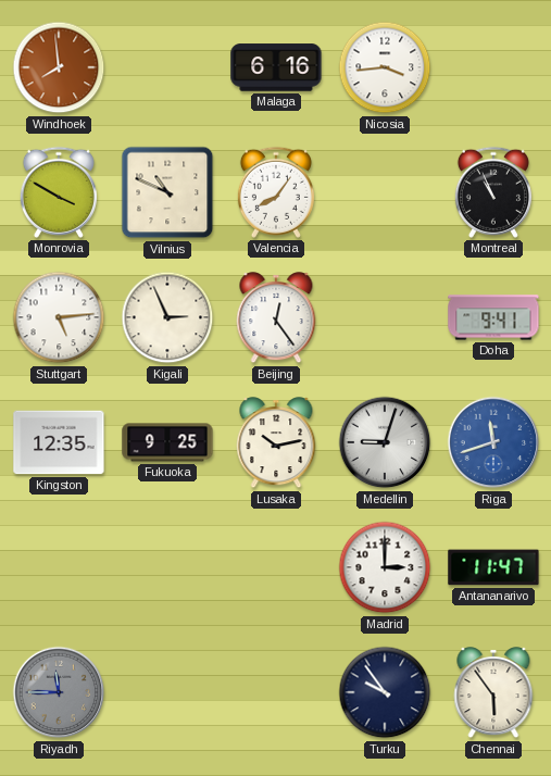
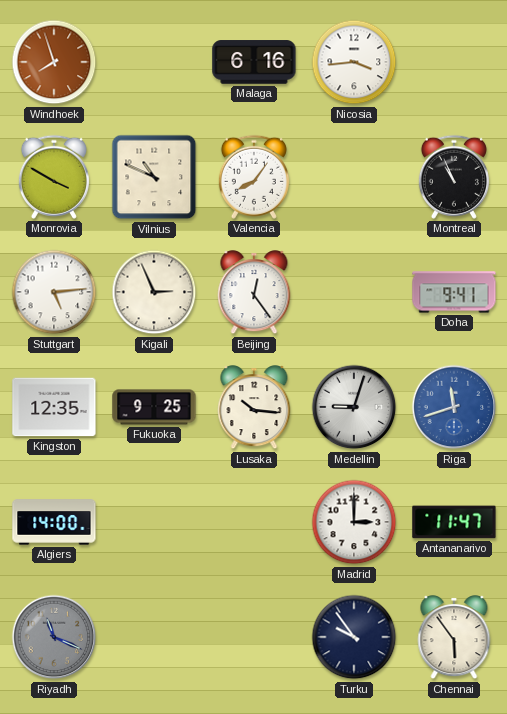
Windhoek: 7:59 -> 7:57
Lusaka: 10:13 -> 10:16
Algiers: none -> 14:00
Riyadh: 11:45 -> 11:19
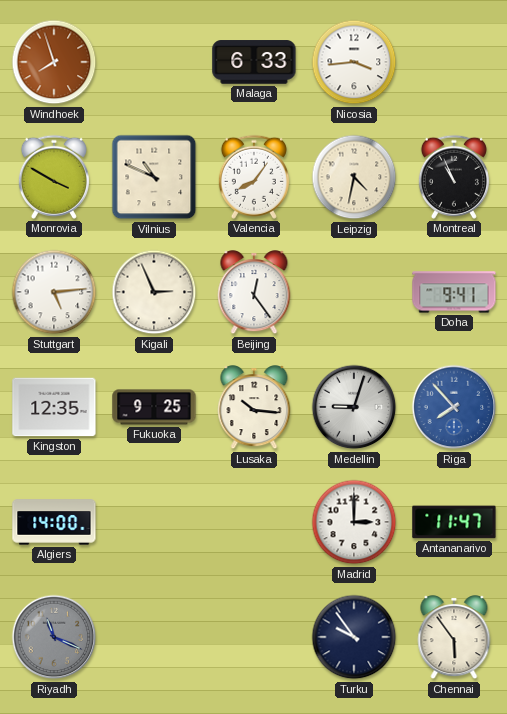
Malaga: 6:16 -> 6:33
Leipzig: none -> 4:32
Riga: 11:42 -> 7:53
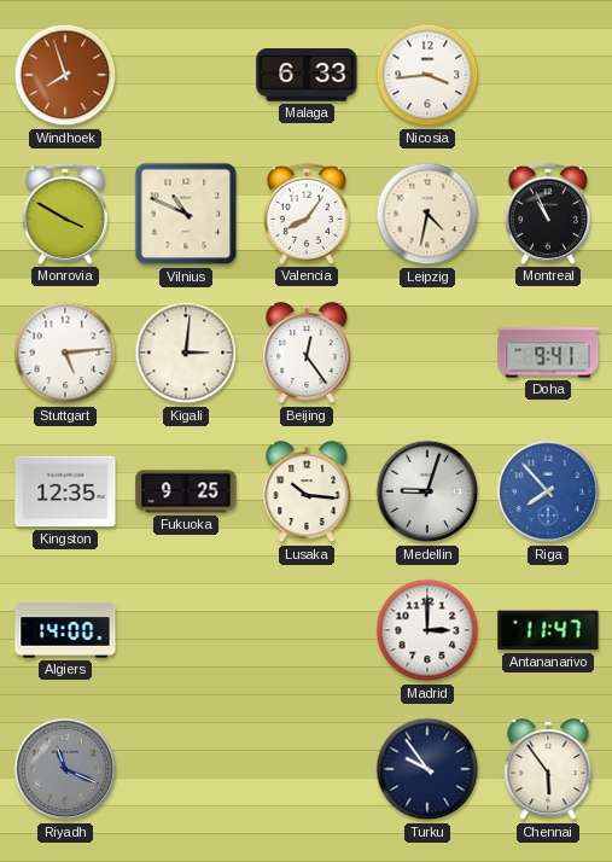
Kigali: 2:56 -> 3:01
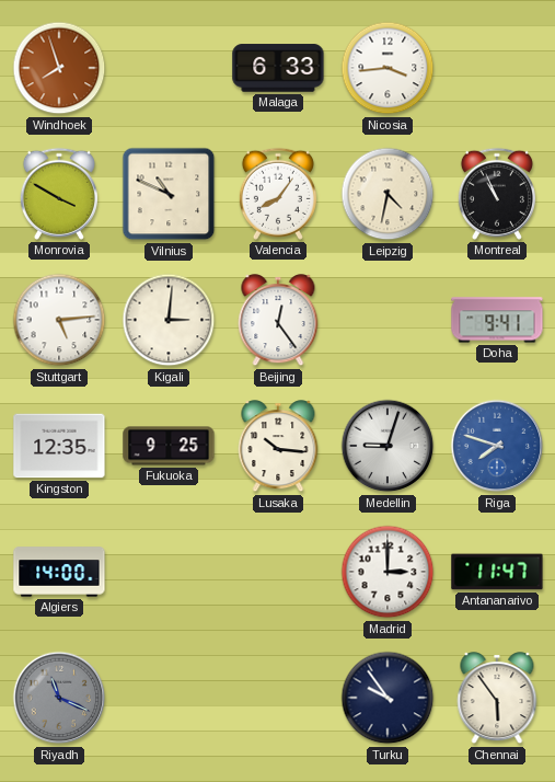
Riga: 7:53 -> 7:48
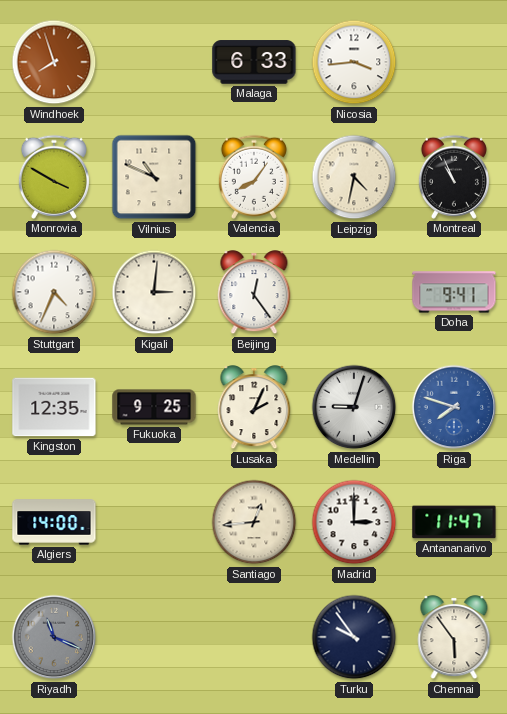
Stuttgart: 5:14 -> 4:34
Lusaka: 10:16 -> 2:04
Santiago: none -> 12:44
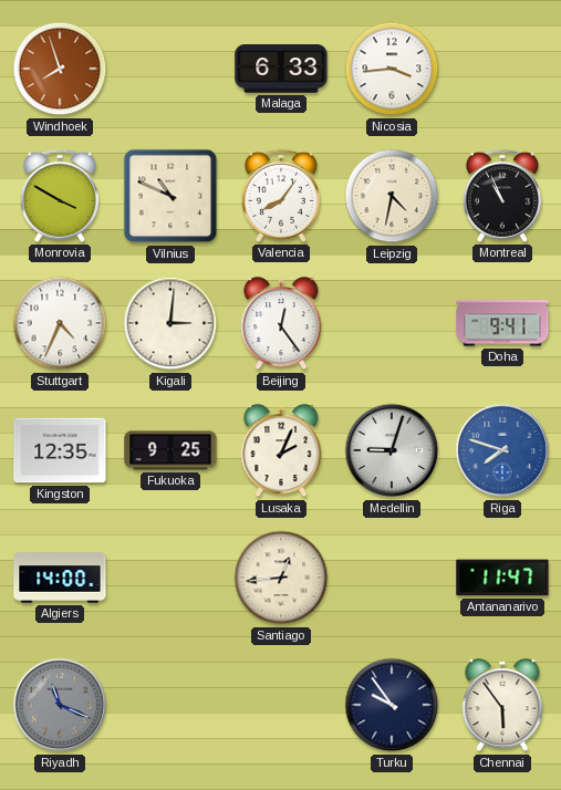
Madrid: 3:00 -> none
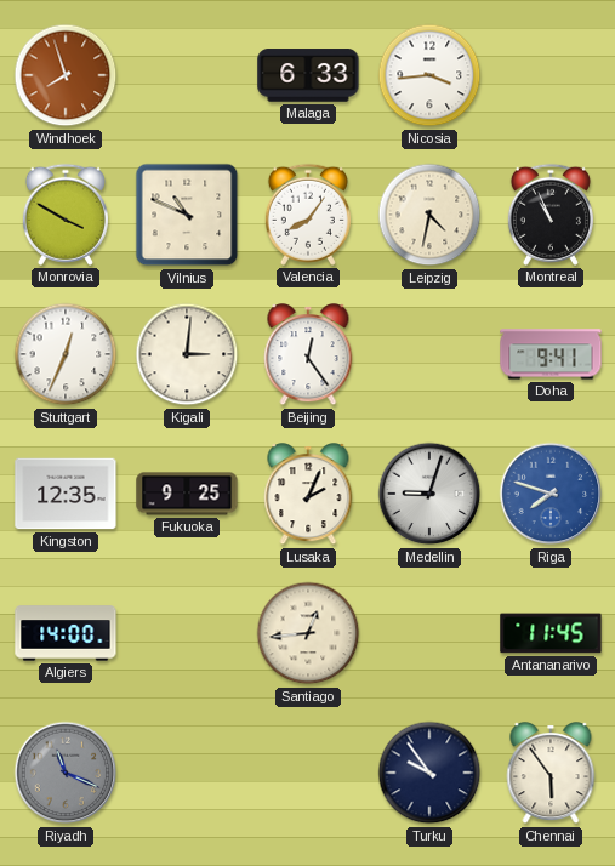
Stuttgart: 4:34 -> 12:34
Antananarivo: 11:47 -> 11:45
